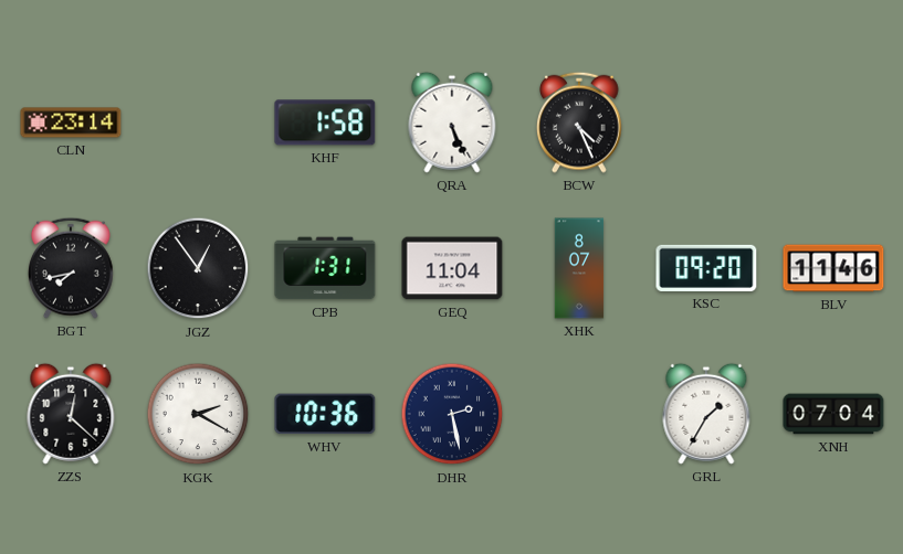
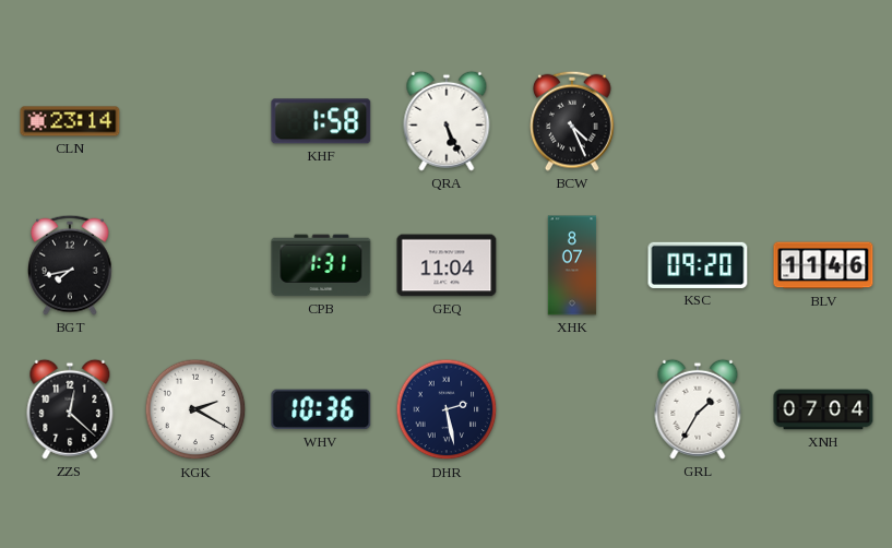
JGZ: 12:54 -> none
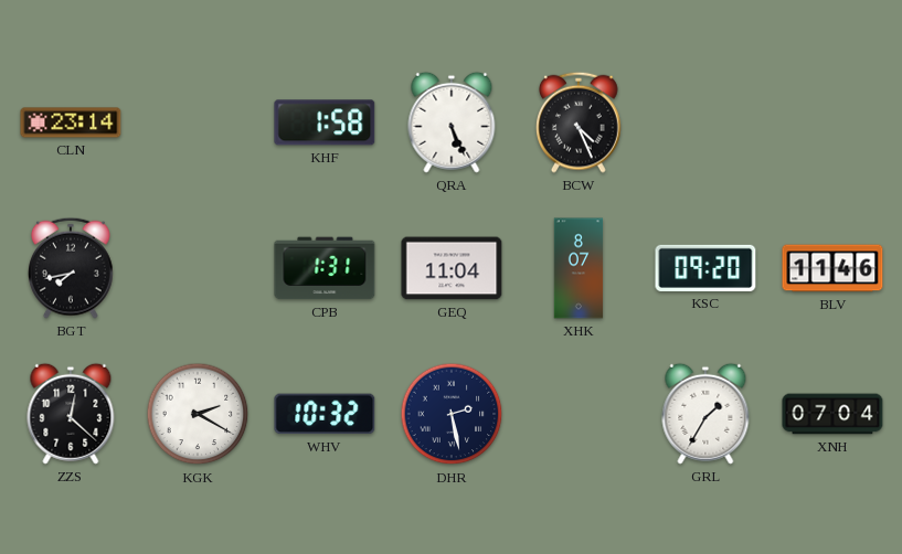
WHV: 10:36 -> 10:32
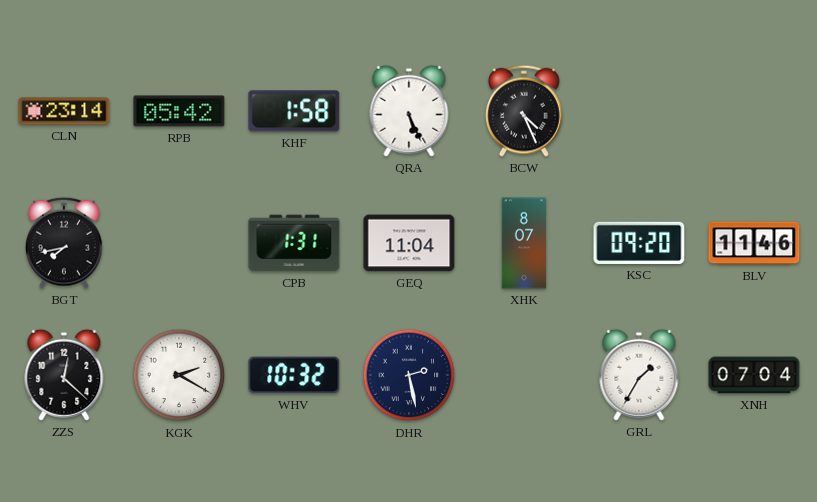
RPB: none -> 05:42
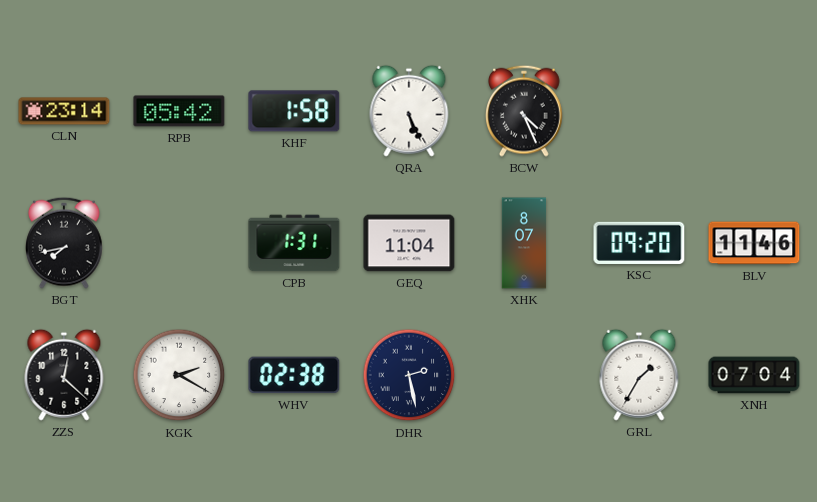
WHV: 10:32 -> 02:38
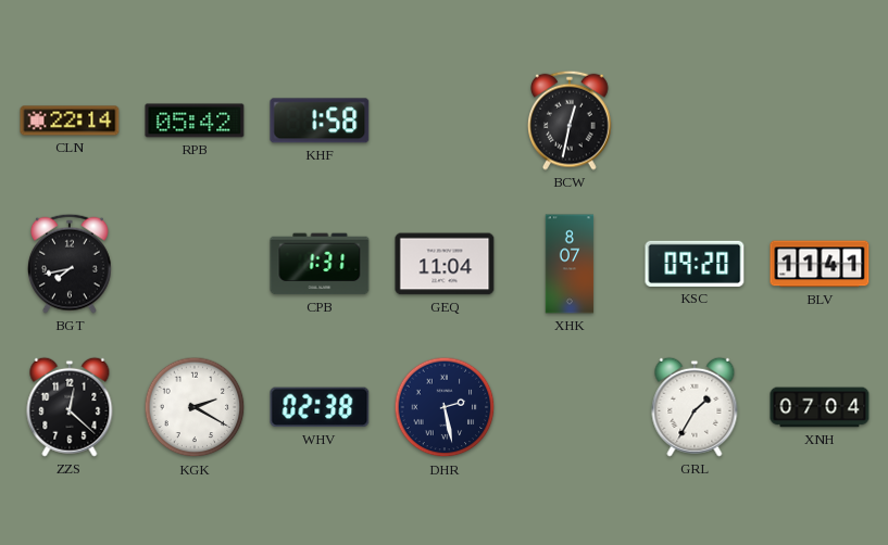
CLN: 23:14 -> 22:14
QRA: 5:26 -> none
BCW: 4:26 -> 12:32
BLV: 11:46 -> 11:41
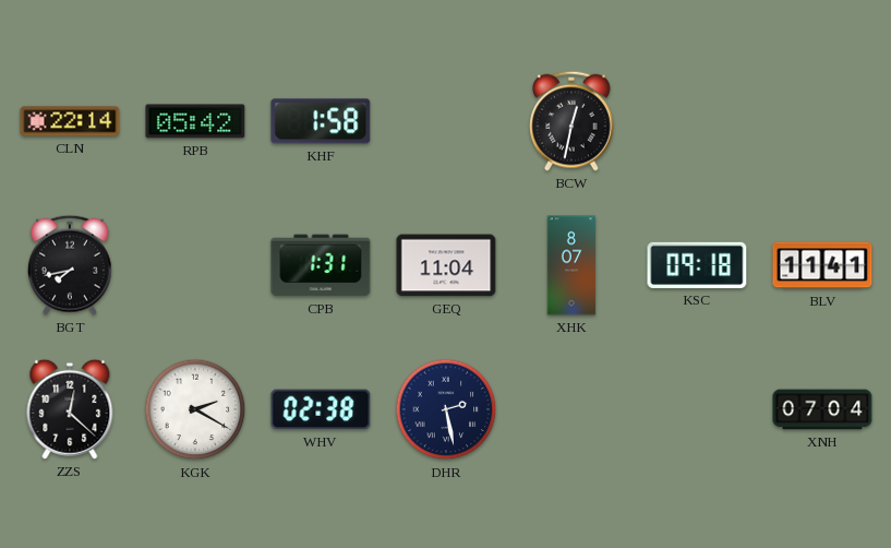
KSC: 09:20 -> 09:18
GRL: 1:35 -> none
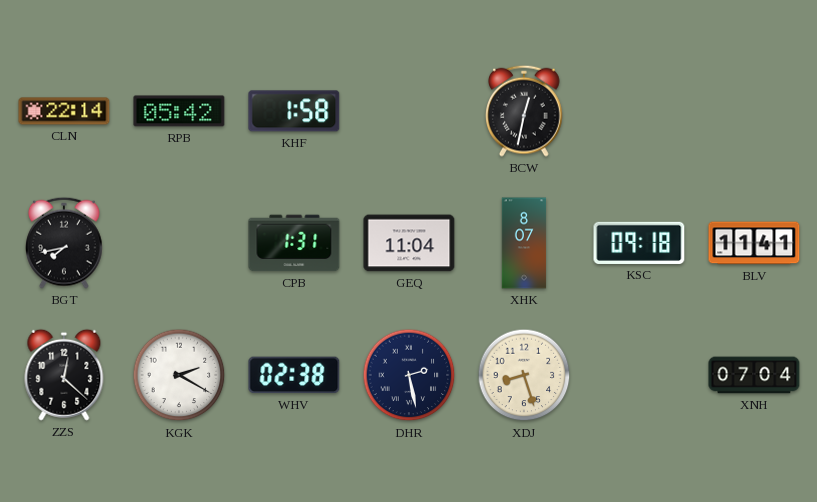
XDJ: none -> 8:27
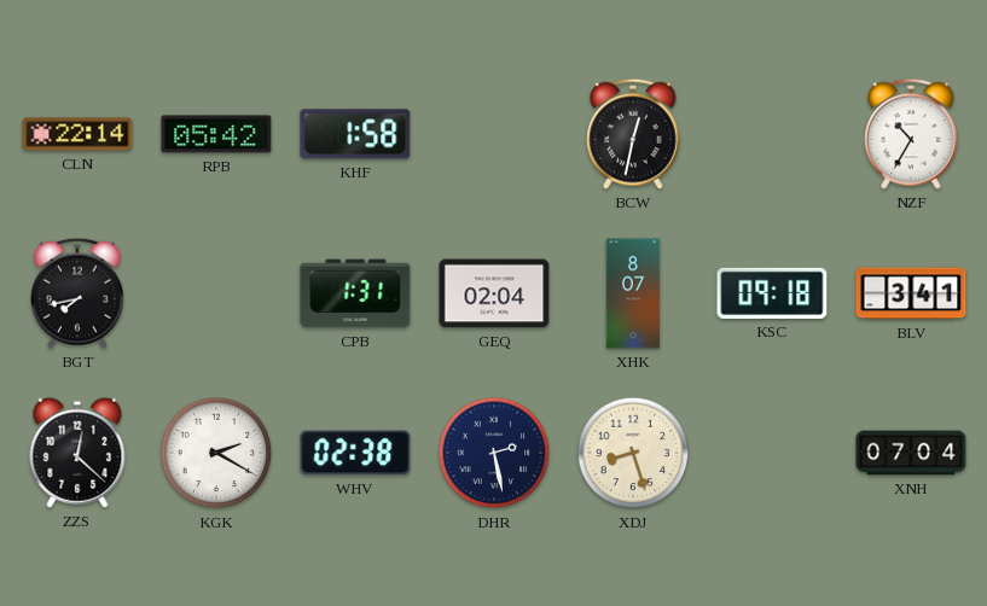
NZF: none -> 10:35
GEQ: 11:04 -> 02:04
BLV: 11:41 -> 3:41
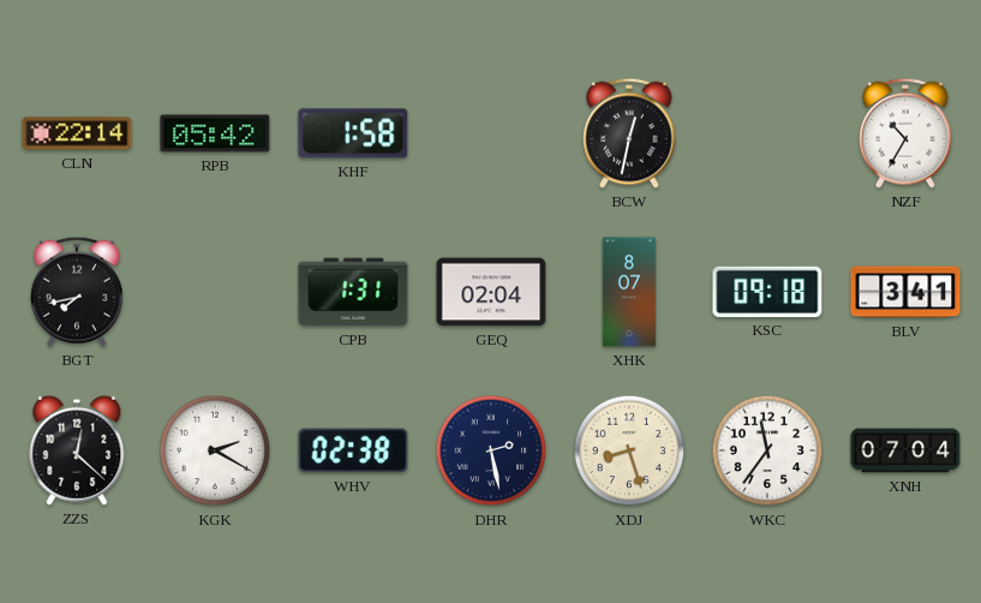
WKC: none -> 11:36
